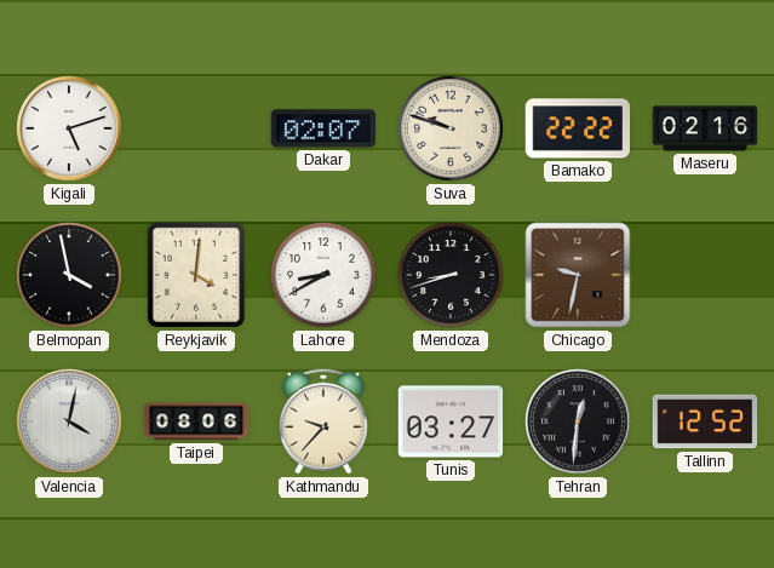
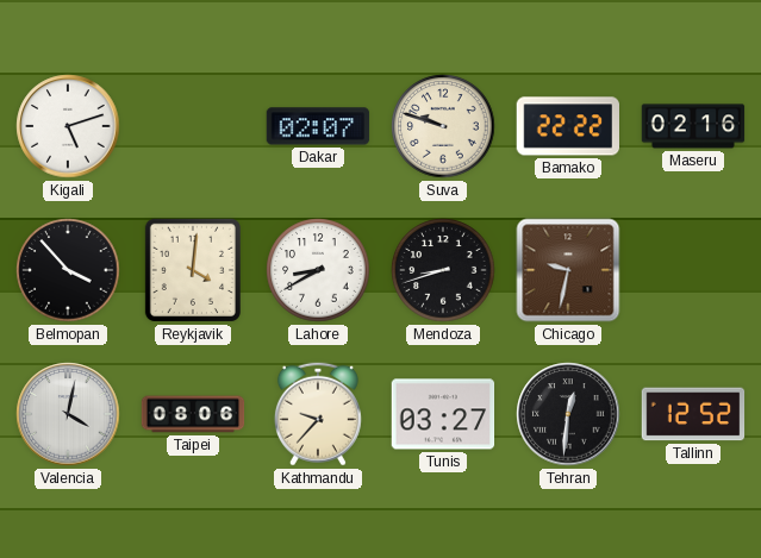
Belmopan: 3:58 -> 3:53
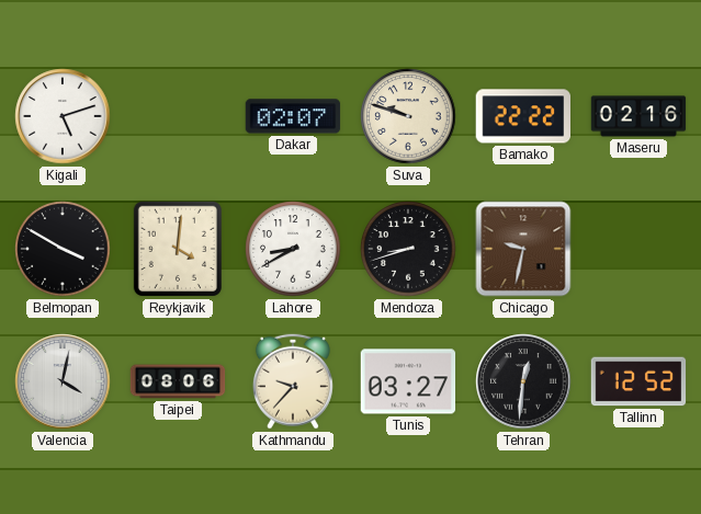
Belmopan: 3:53 -> 3:50
